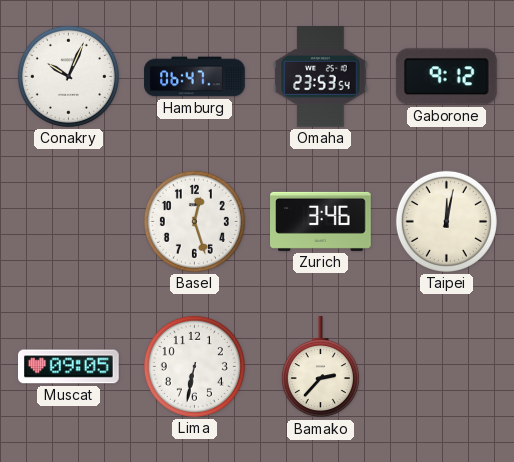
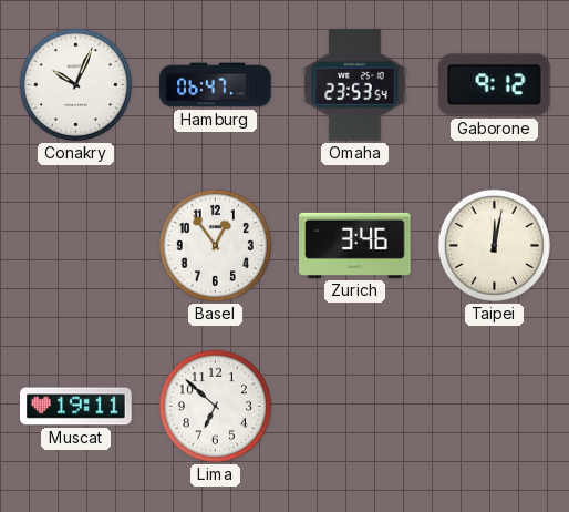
Basel: 12:27 -> 12:54
Muscat: 09:05 -> 19:11
Lima: 6:32 -> 6:52
Bamako: 2:37 -> none
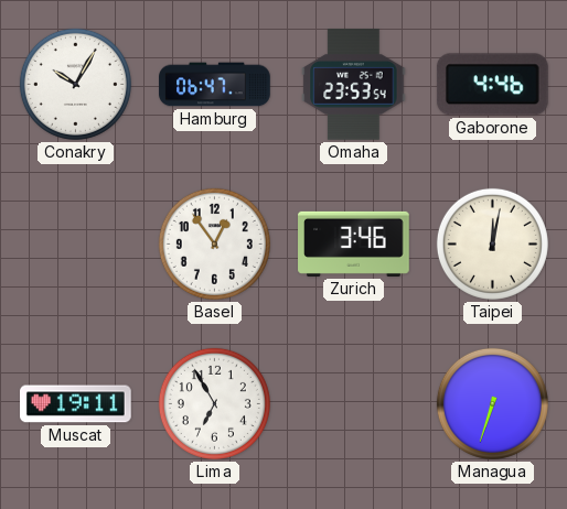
Conakry: 10:04 -> 10:05
Gaborone: 9:12 -> 4:46
Lima: 6:52 -> 6:55
Managua: none -> 6:33
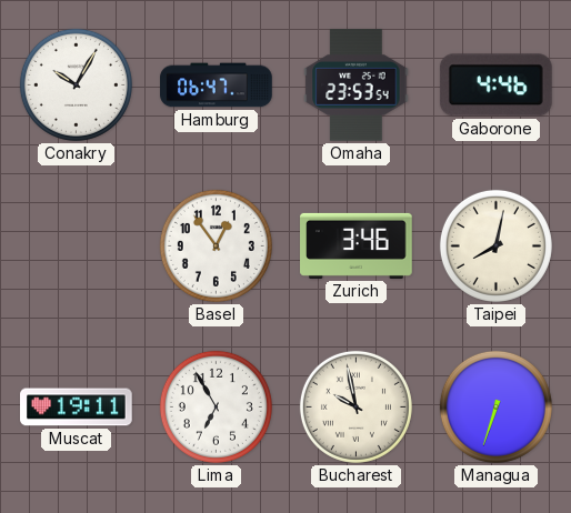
Taipei: 12:02 -> 8:02
Bucharest: none -> 9:58
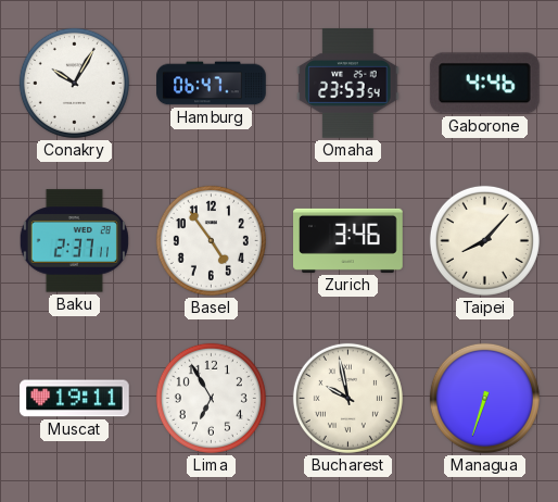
Baku: none -> 2:37
Basel: 12:54 -> 4:54
Taipei: 8:02 -> 8:07
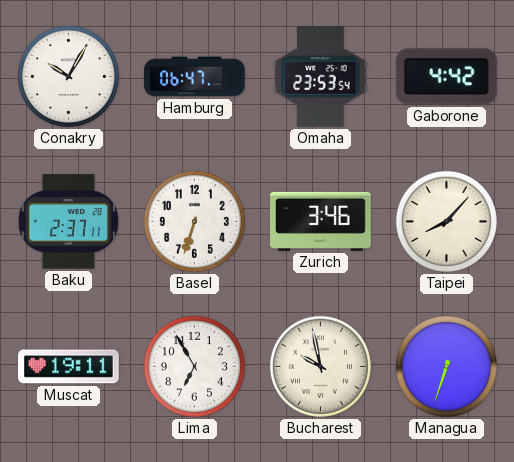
Gaborone: 4:46 -> 4:42
Basel: 4:54 -> 6:33
